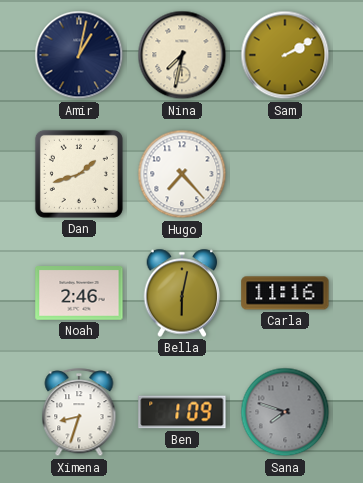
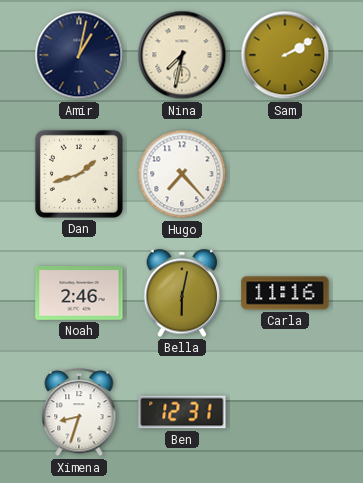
Ben: 1:09 -> 12:31
Sana: 7:48 -> none
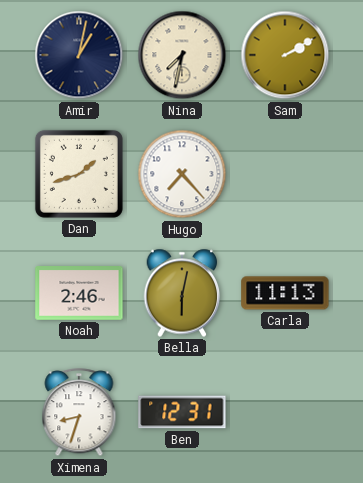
Carla: 11:16 -> 11:13
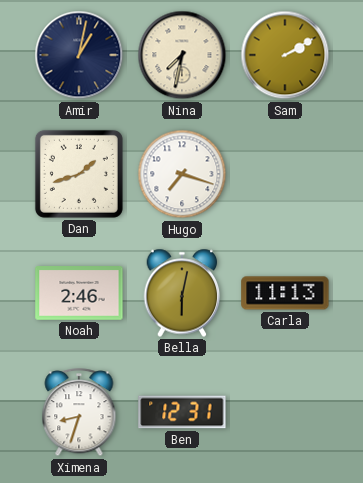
Hugo: 7:23 -> 7:18
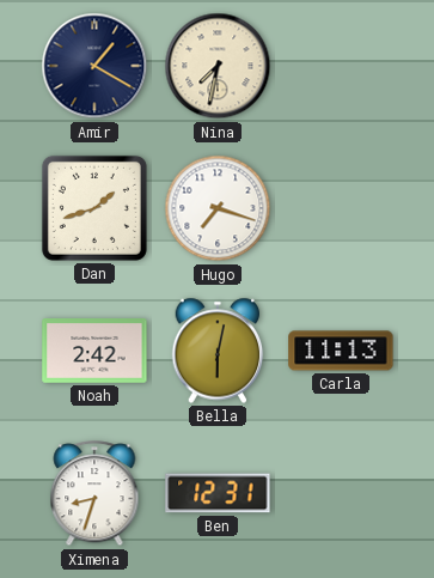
Amir: 1:02 -> 1:20
Sam: 2:10 -> none
Noah: 2:46 -> 2:42
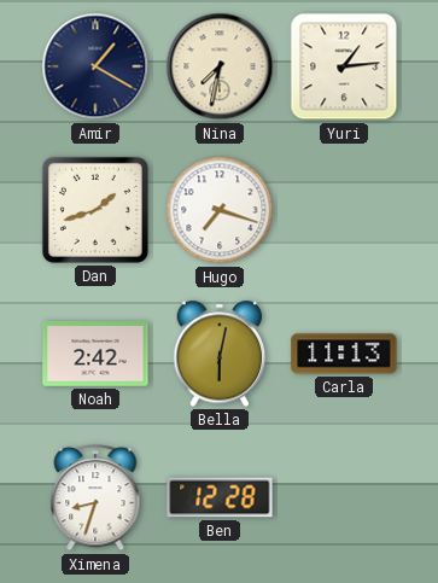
Yuri: none -> 1:14
Ben: 12:31 -> 12:28
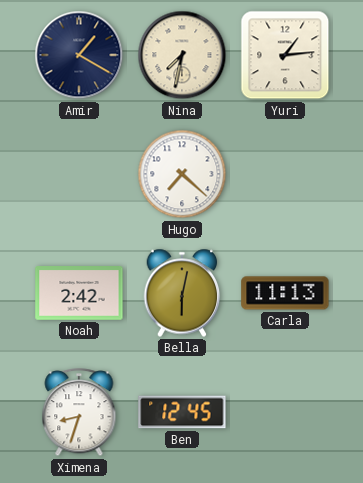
Dan: 1:42 -> none
Hugo: 7:18 -> 7:22
Ben: 12:28 -> 12:45
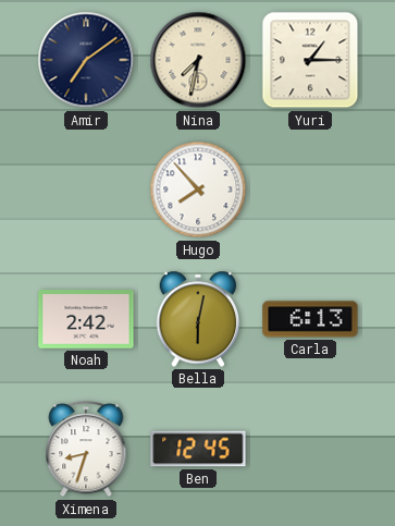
Amir: 1:20 -> 7:09
Yuri: 1:14 -> 1:15
Hugo: 7:22 -> 7:53
Carla: 11:13 -> 6:13
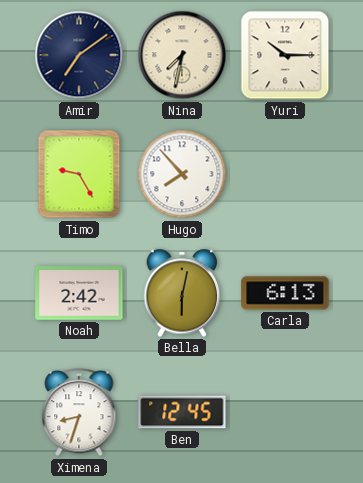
Yuri: 1:15 -> 10:15
Timo: none -> 9:25
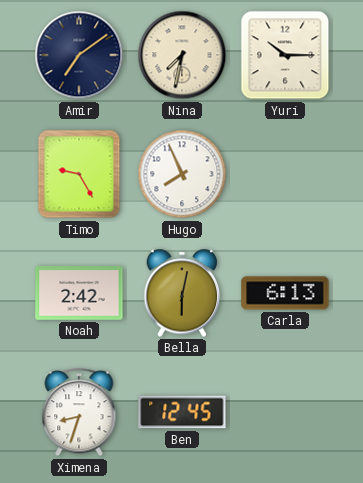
Hugo: 7:53 -> 7:56
